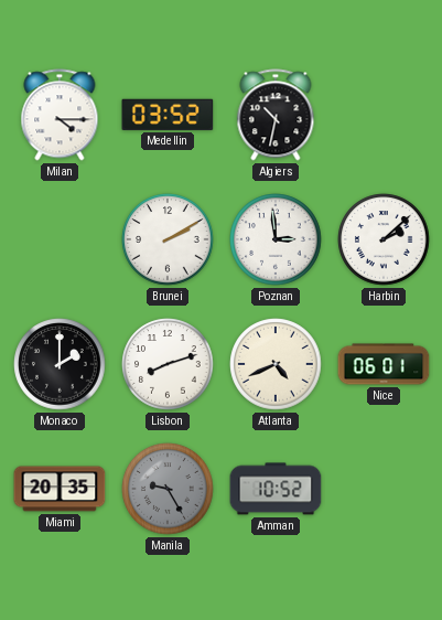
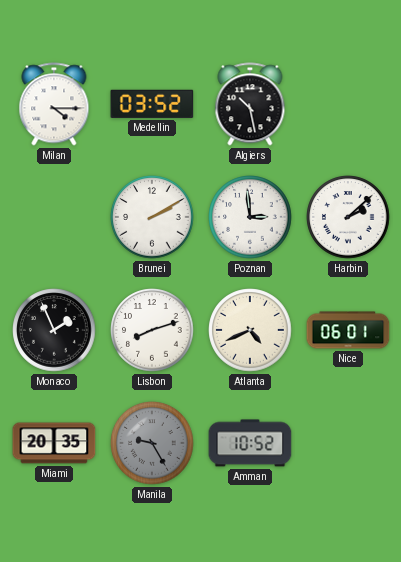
Algiers: 10:32 -> 10:28
Monaco: 2:00 -> 1:56
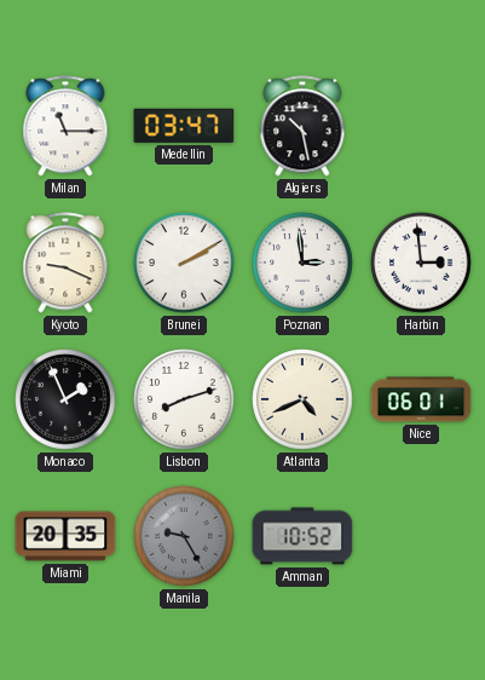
Milan: 4:15 -> 11:15
Medellin: 03:52 -> 03:47
Kyoto: none -> 9:19
Harbin: 2:08 -> 2:59
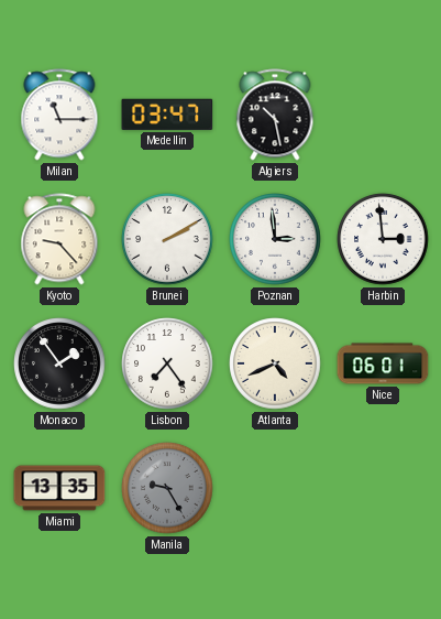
Kyoto: 9:19 -> 9:23
Monaco: 1:56 -> 1:54
Lisbon: 8:12 -> 7:24
Miami: 20:35 -> 13:35
Amman: 10:52 -> none
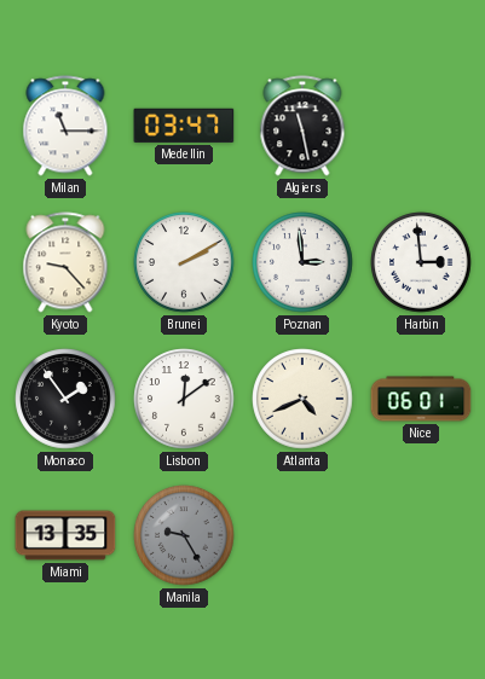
Algiers: 10:28 -> 11:28
Lisbon: 7:24 -> 12:09
